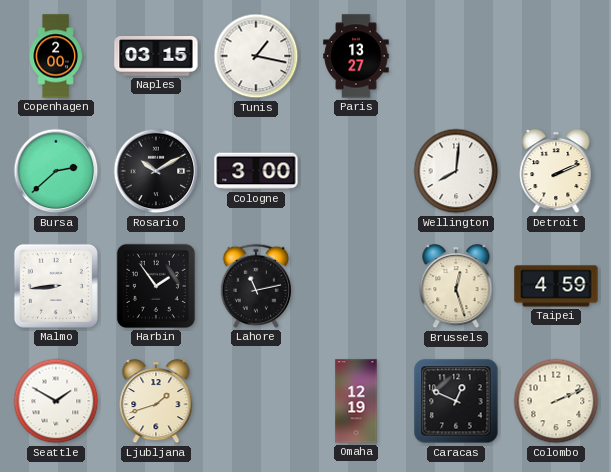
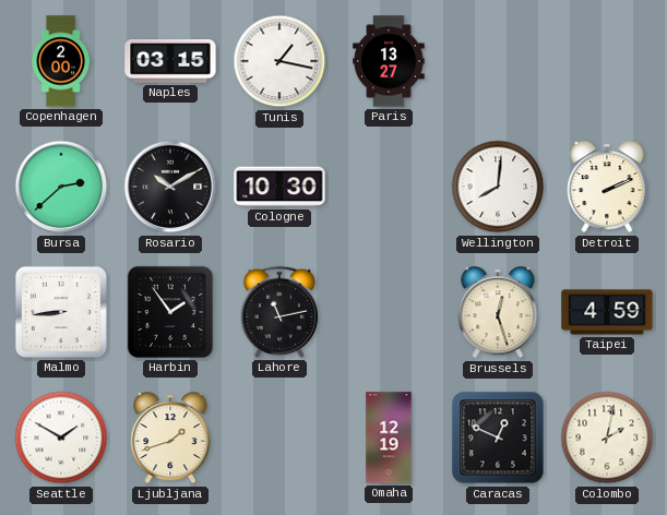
Cologne: 3:00 -> 10:30
Colombo: 2:11 -> 2:02
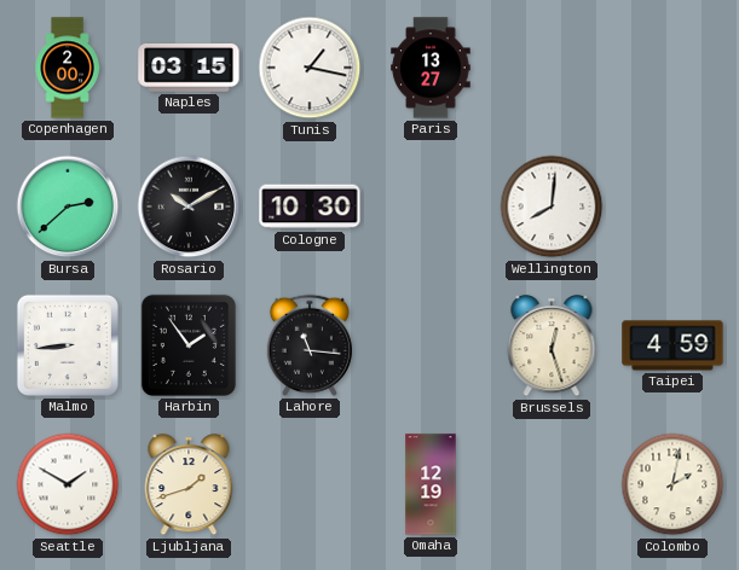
Detroit: 2:11 -> none
Lahore: 11:13 -> 11:16
Caracas: 12:49 -> none
